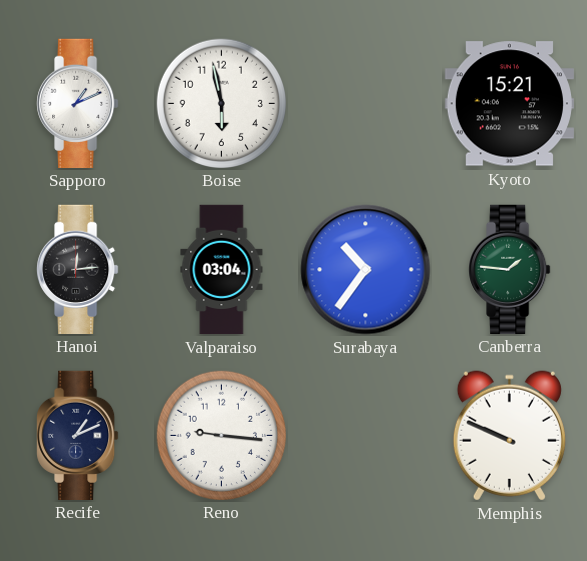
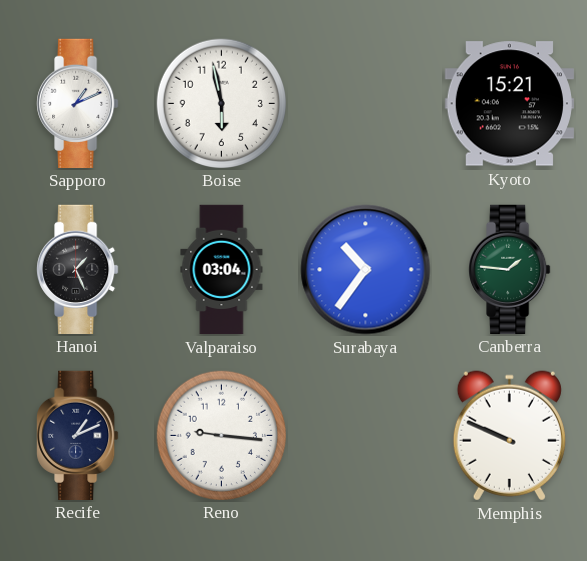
Hanoi: 12:14 -> 1:26
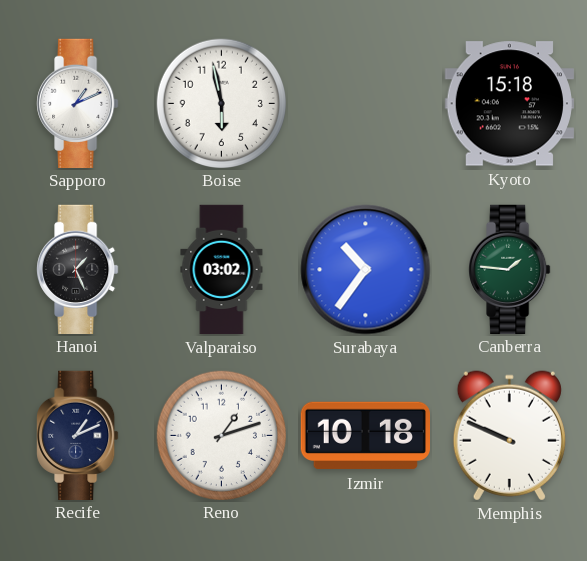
Kyoto: 15:21 -> 15:18
Valparaiso: 03:04 -> 03:02
Reno: 9:16 -> 1:12
Izmir: none -> 10:18
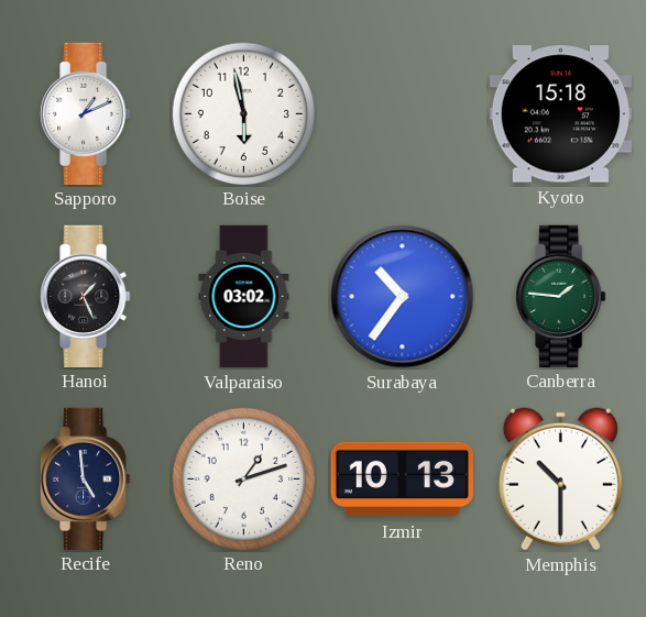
Recife: 1:11 -> 4:59
Izmir: 10:18 -> 10:13
Memphis: 9:49 -> 10:30
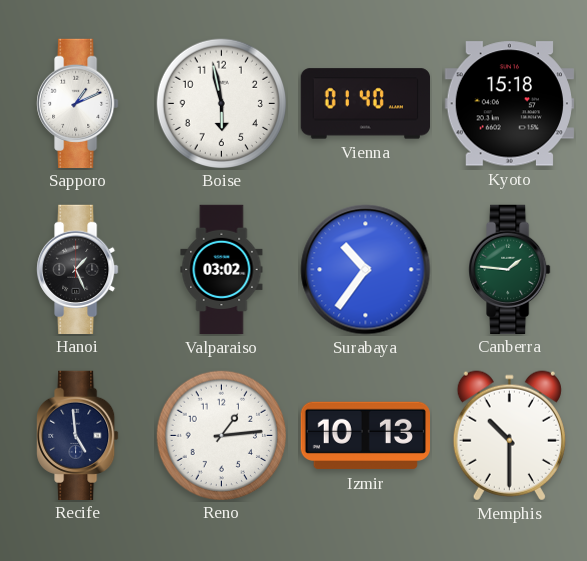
Vienna: none -> 01:40
Reno: 1:12 -> 1:14
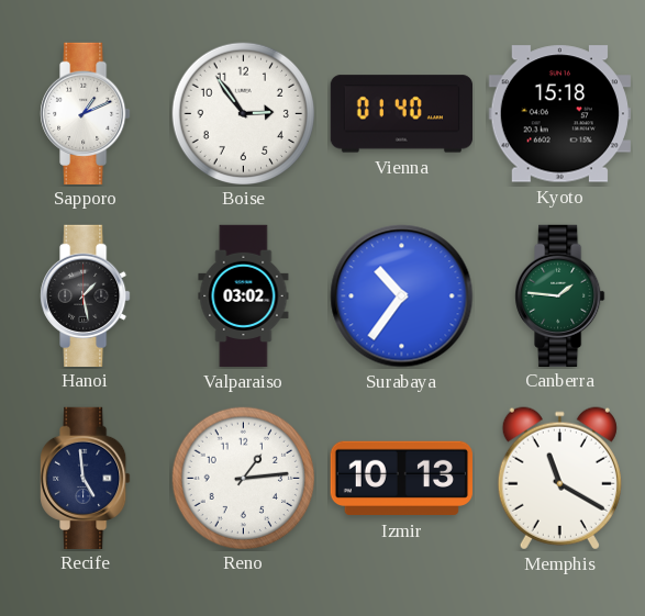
Boise: 5:58 -> 2:54
Hanoi: 1:26 -> 1:28
Memphis: 10:30 -> 11:20
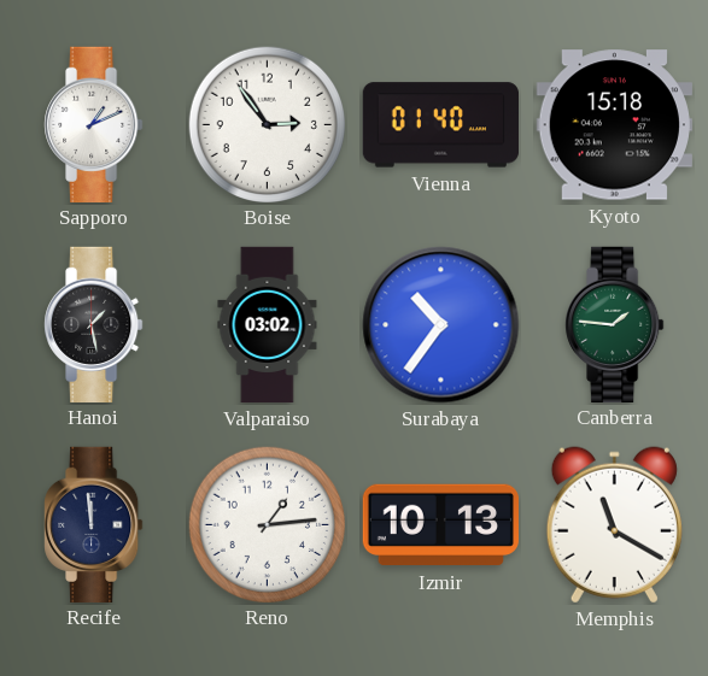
Recife: 4:59 -> 11:59
